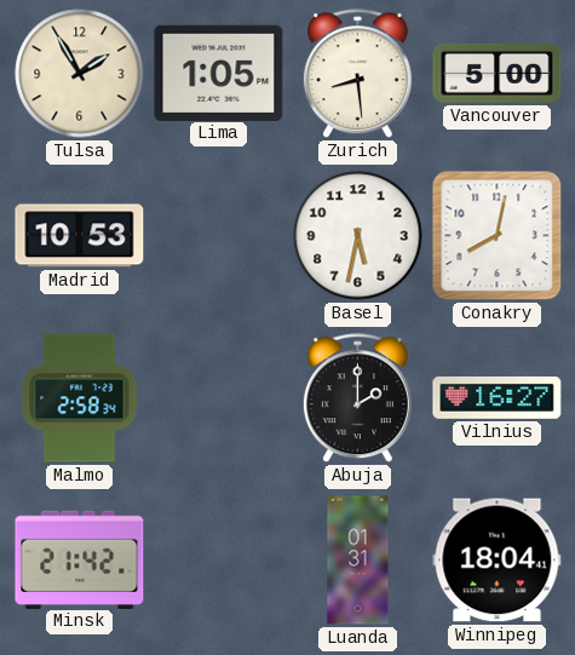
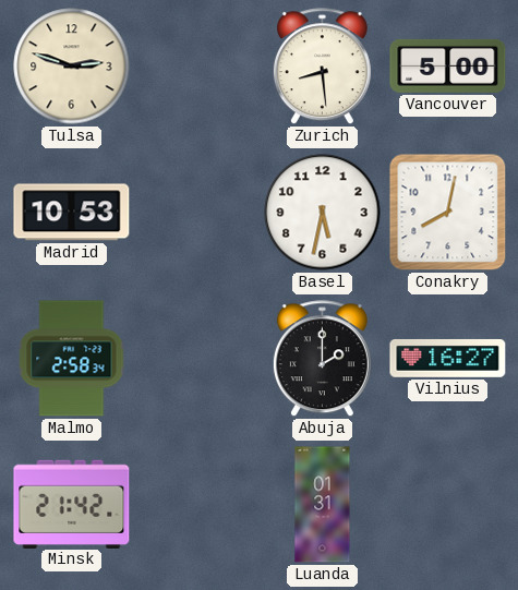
Tulsa: 1:55 -> 2:48
Lima: 1:05 -> none
Winnipeg: 18:04 -> none
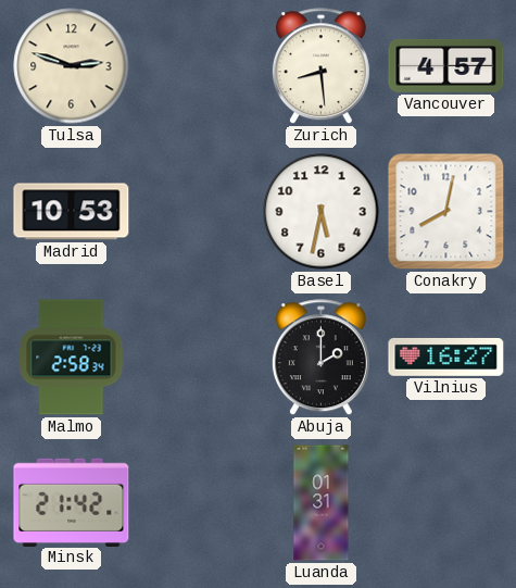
Vancouver: 5:00 -> 4:57
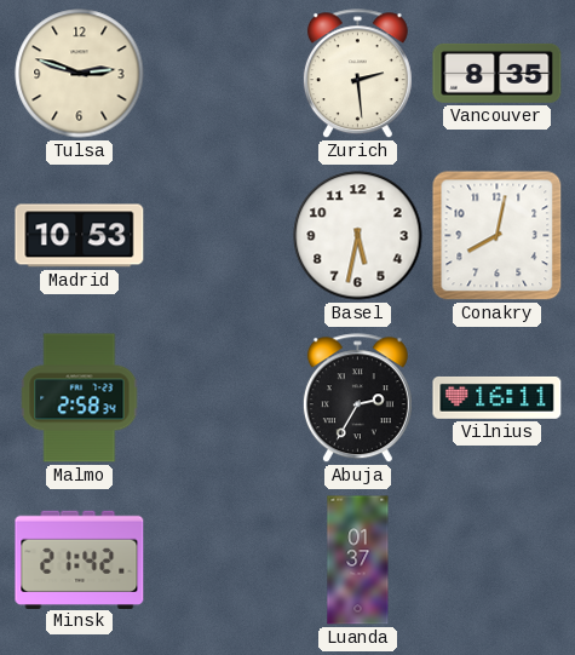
Zurich: 8:29 -> 2:29
Vancouver: 4:57 -> 8:35
Abuja: 2:00 -> 2:35
Vilnius: 16:27 -> 16:11
Luanda: 01:31 -> 01:37
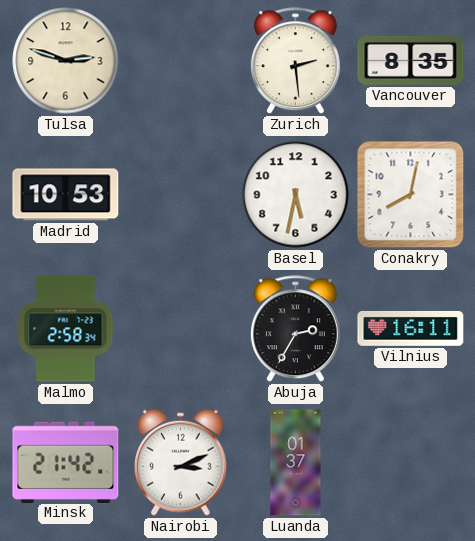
Nairobi: none -> 3:11
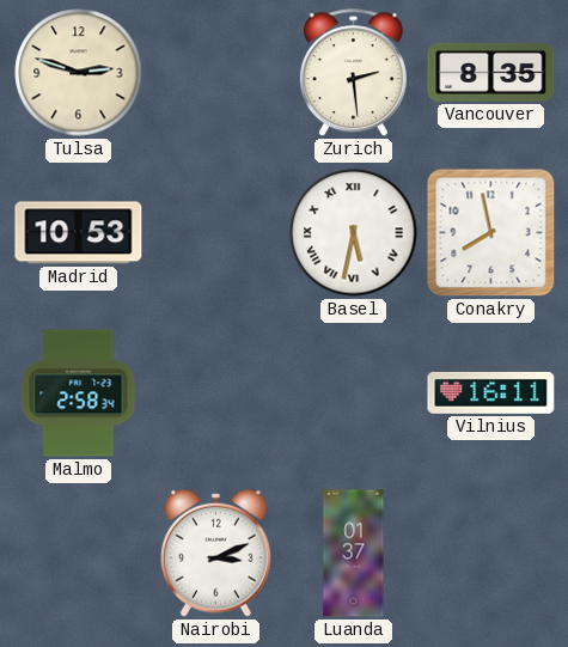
Basel numerals: Arabic -> Roman
Conakry: 8:02 -> 7:58
Abuja: 2:35 -> none
Minsk: 21:42 -> none
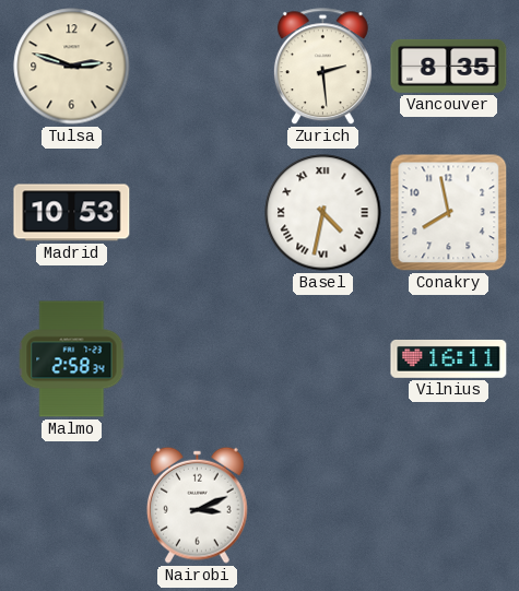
Basel: 5:32 -> 4:32
Luanda: 01:37 -> none
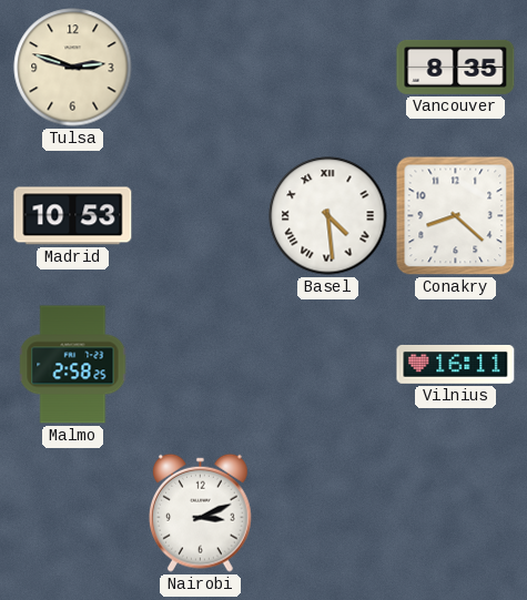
Zurich: 2:29 -> none
Basel: 4:32 -> 4:29
Conakry: 7:58 -> 8:22
Malmo: 2:58:34 -> 2:58:25
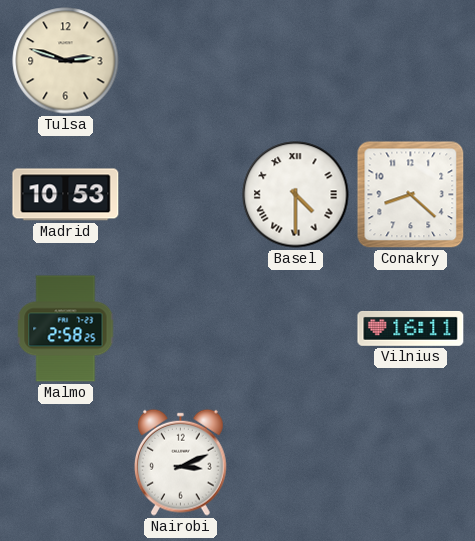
Vancouver: 8:35 -> none
Basel: 4:29 -> 4:30
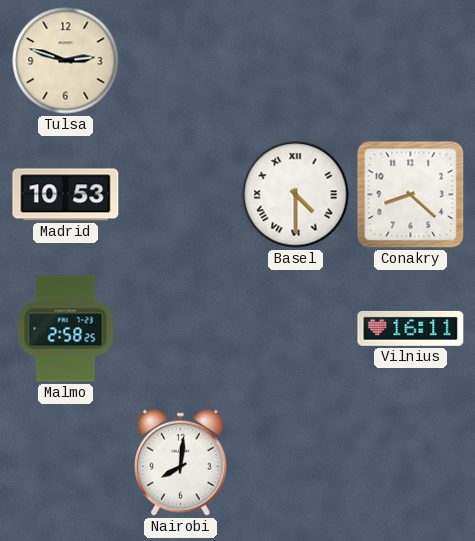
Nairobi: 3:11 -> 8:01
